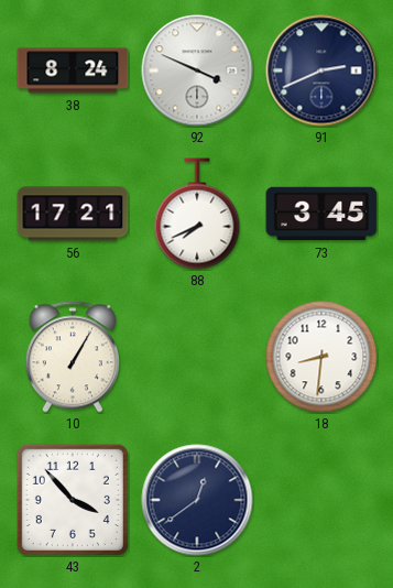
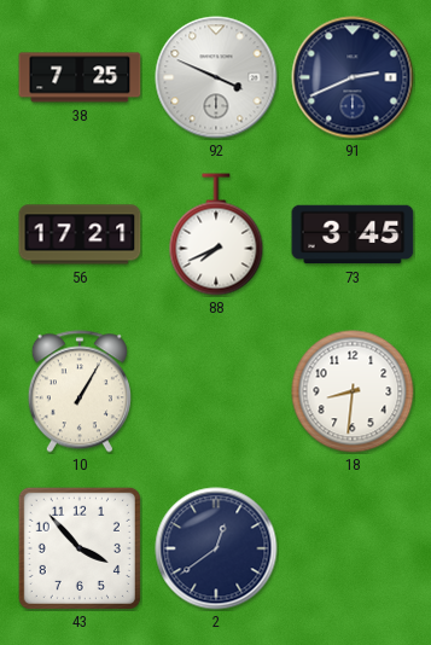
38: 8:24 -> 7:25
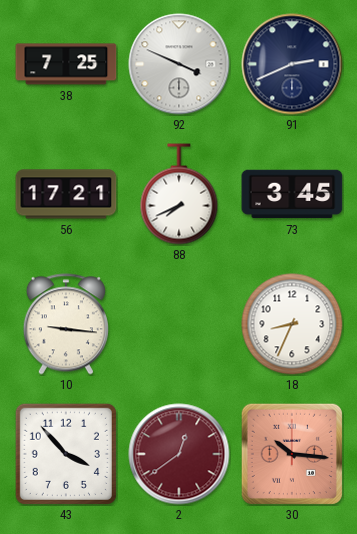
10: 1:05 -> 9:16
18: 8:31 -> 8:34
2 dial: navy -> burgundy
30: none -> 10:16
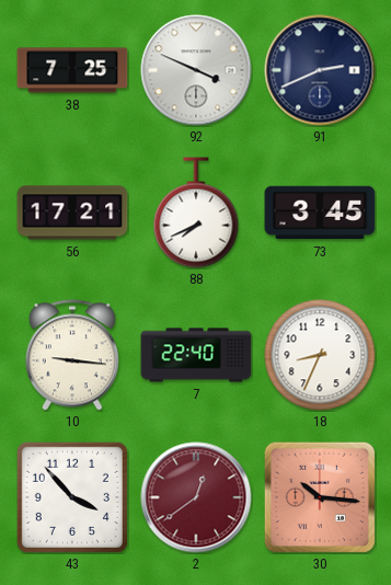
7: none -> 22:40
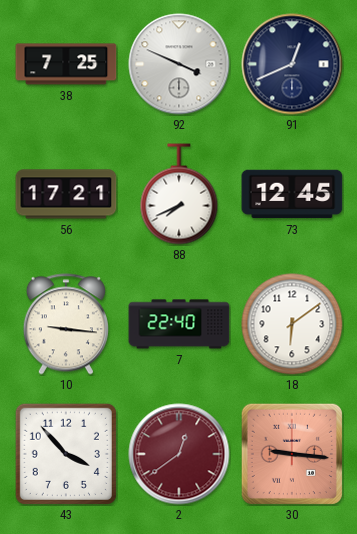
91: 2:41 -> 12:41
73: 3:45 -> 12:45
18: 8:34 -> 6:09
30: 10:16 -> 9:16
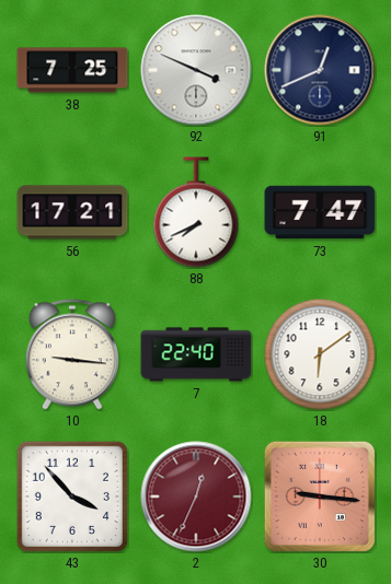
73: 12:45 -> 7:47
2: 12:39 -> 12:34
